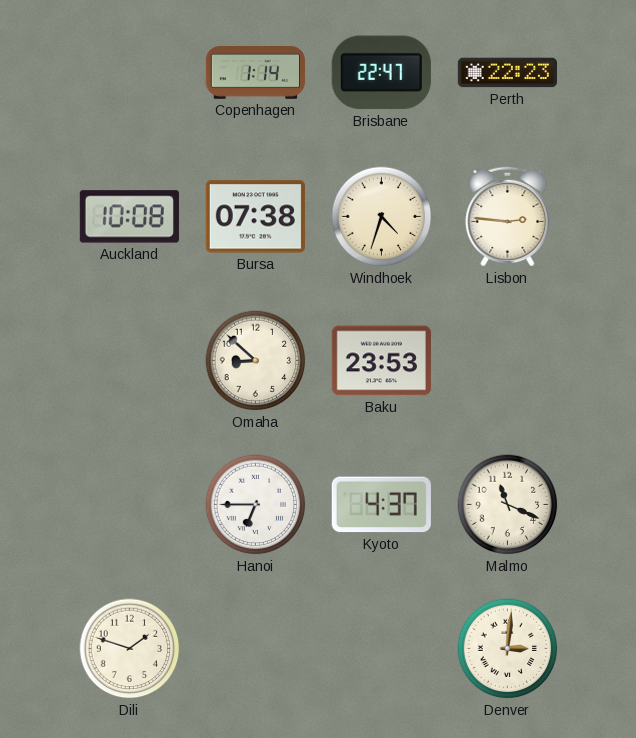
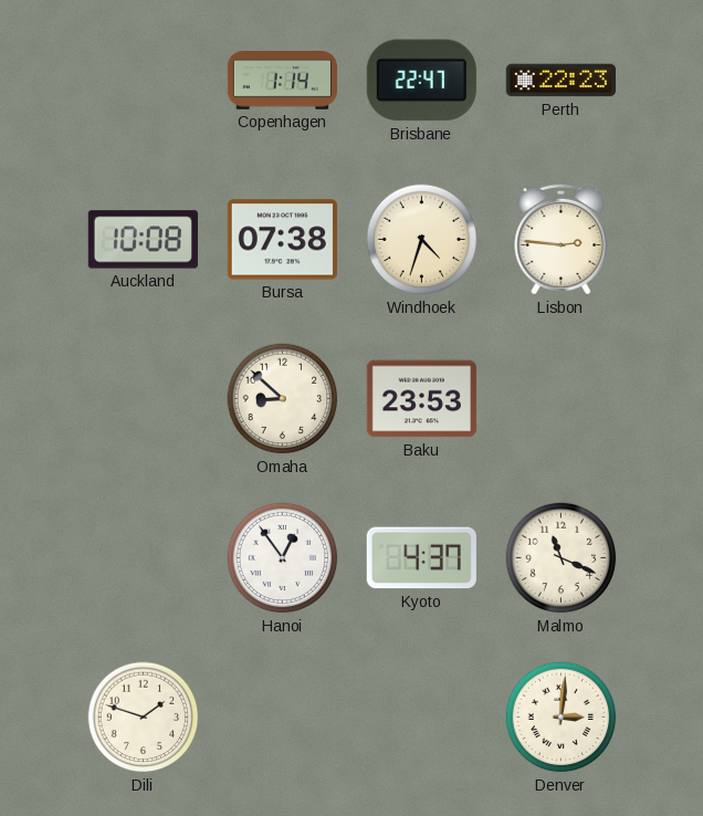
Hanoi: 6:45 -> 12:54
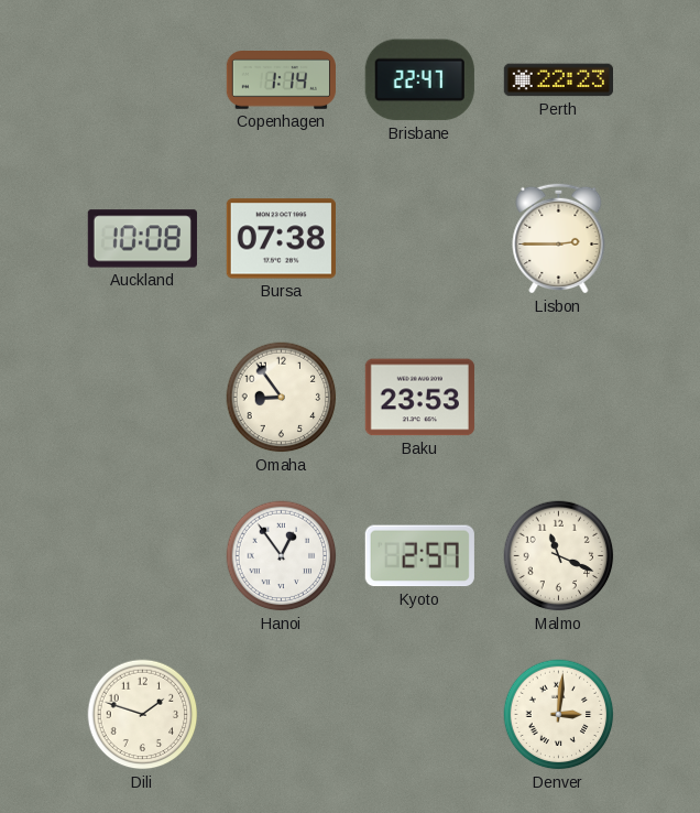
Windhoek: 4:33 -> none
Lisbon: 2:46 -> 2:45
Omaha: 8:52 -> 8:54
Kyoto: 4:37 -> 2:57
